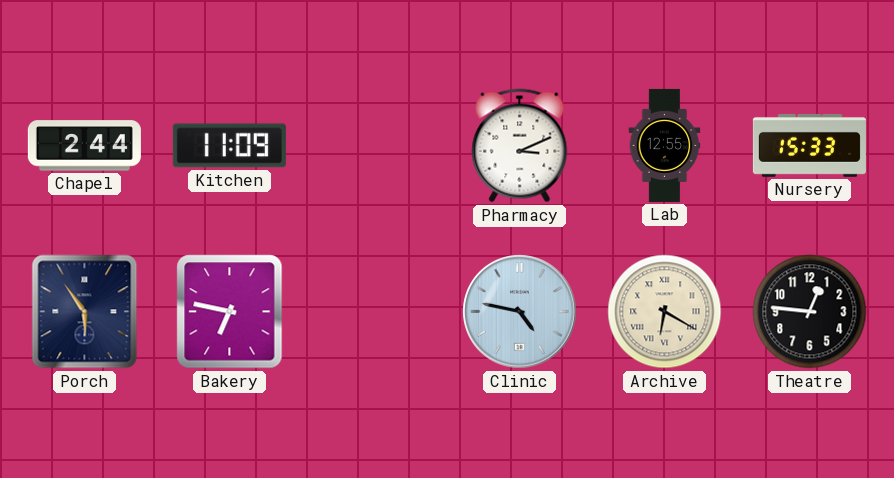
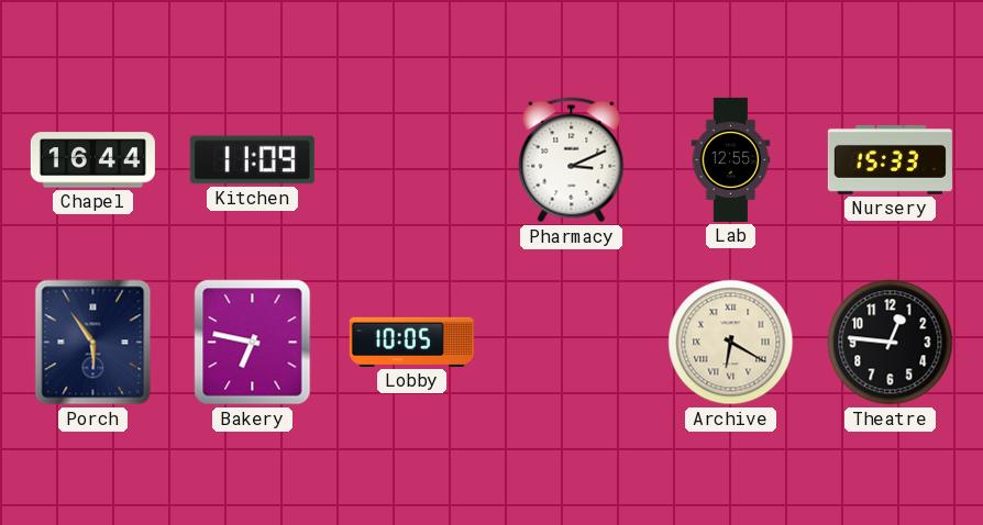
Chapel: 2:44 -> 16:44
Lobby: none -> 10:05
Clinic: 4:47 -> none
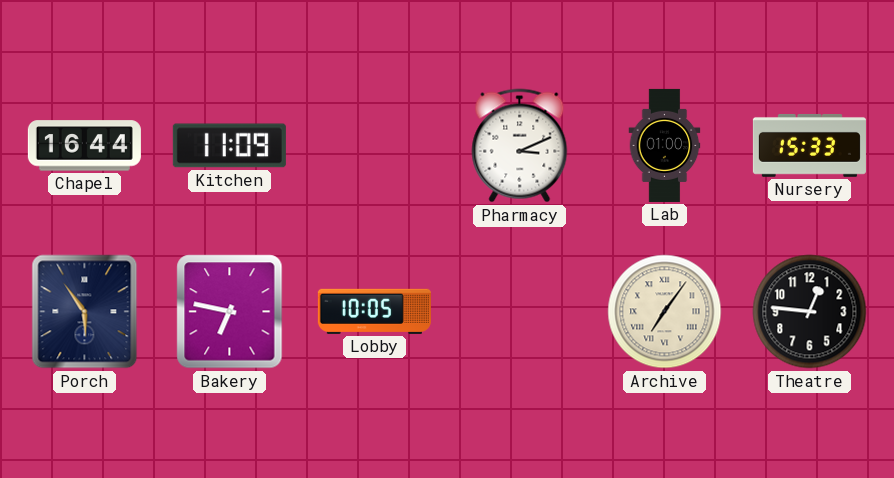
Lab: 12:55 -> 01:00
Archive: 6:20 -> 7:06
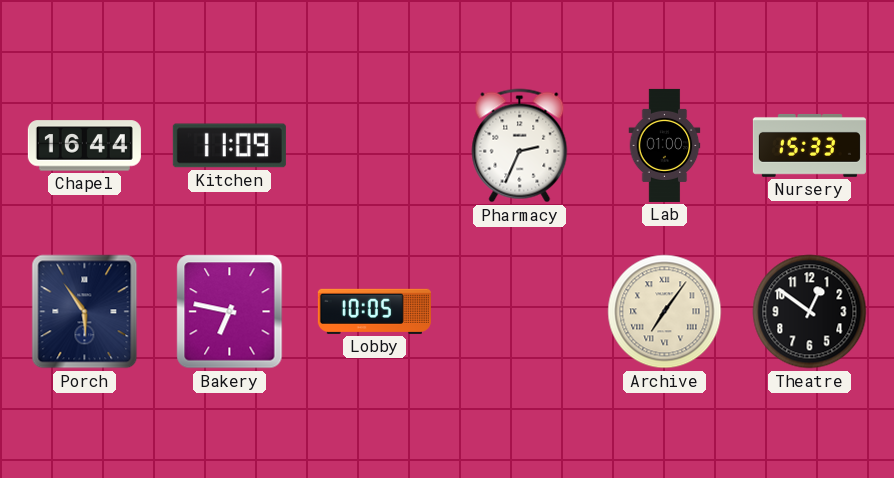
Pharmacy: 3:11 -> 2:34
Theatre: 12:46 -> 12:51
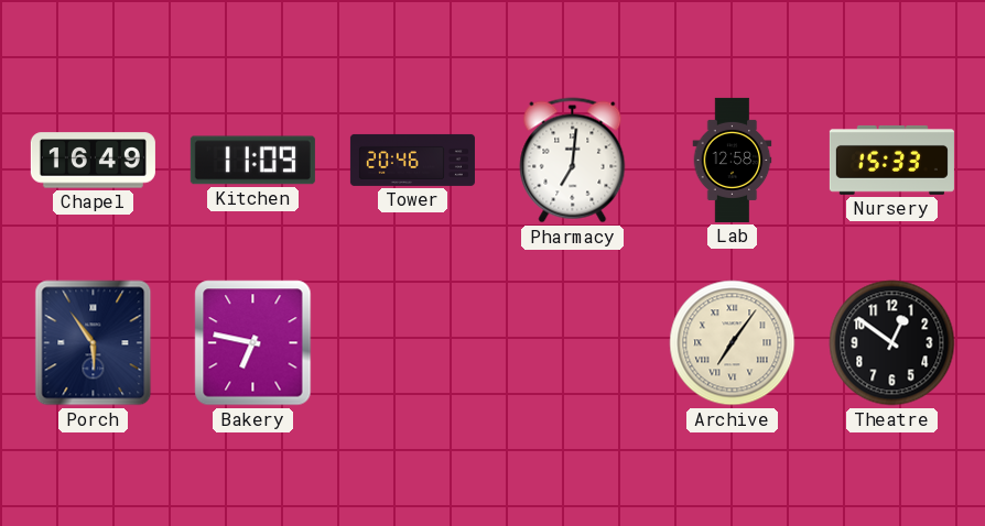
Chapel: 16:44 -> 16:49
Tower: none -> 20:46
Pharmacy: 2:34 -> 7:01
Lab: 01:00 -> 12:58
Lobby: 10:05 -> none
